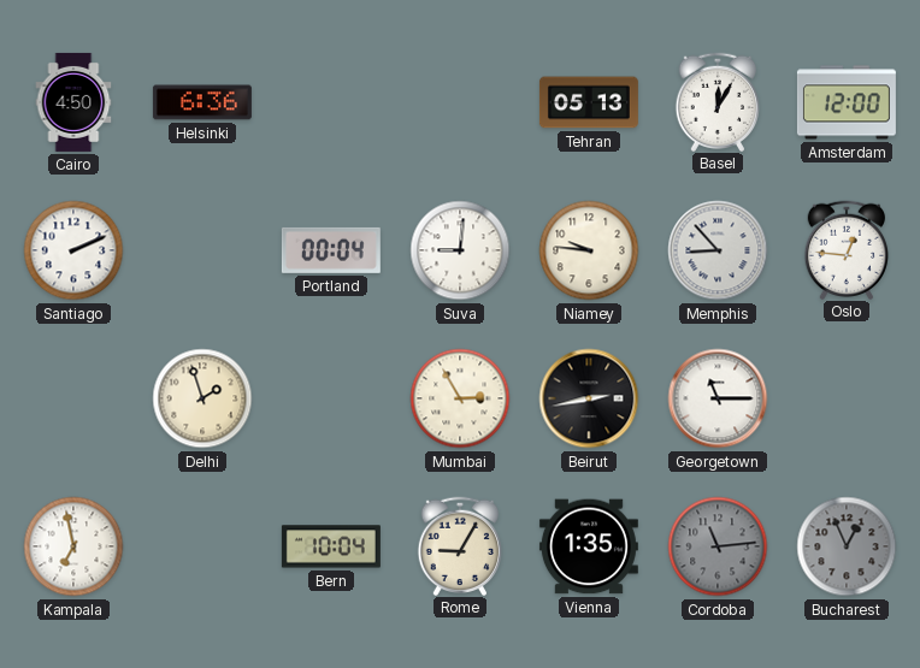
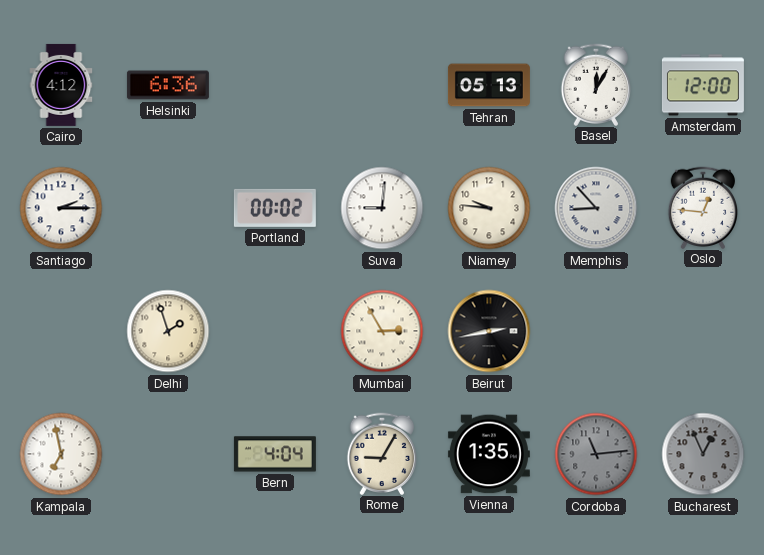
Cairo: 4:50 -> 4:12
Santiago: 2:11 -> 2:15
Portland: 00:04 -> 00:02
Georgetown: 11:15 -> none
Bern: 10:04 -> 4:04
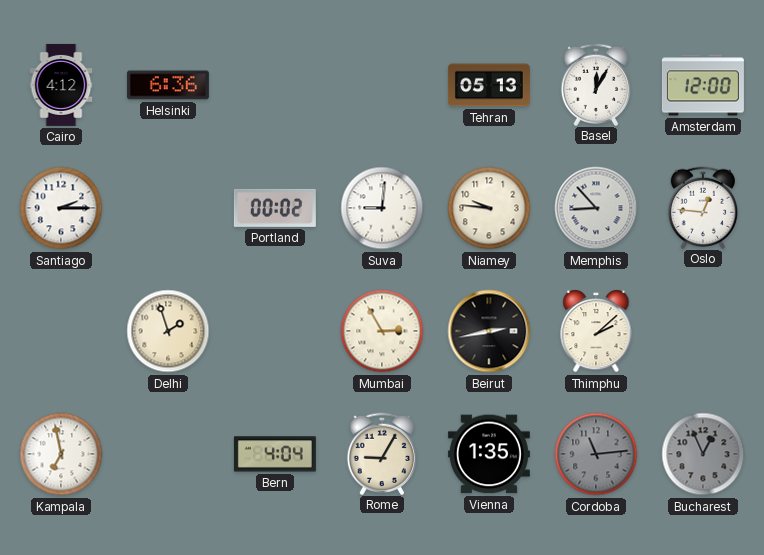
Thimphu: none -> 2:08
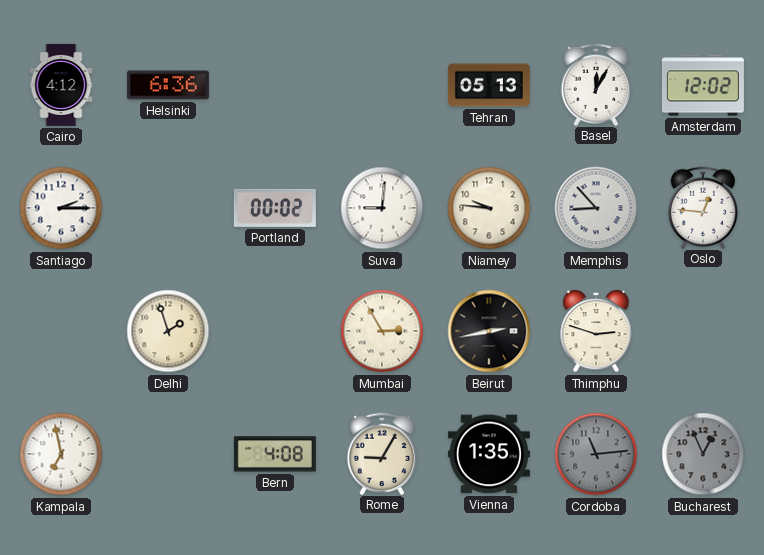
Amsterdam: 12:00 -> 12:02
Thimphu: 2:08 -> 2:48
Bern: 4:04 -> 4:08
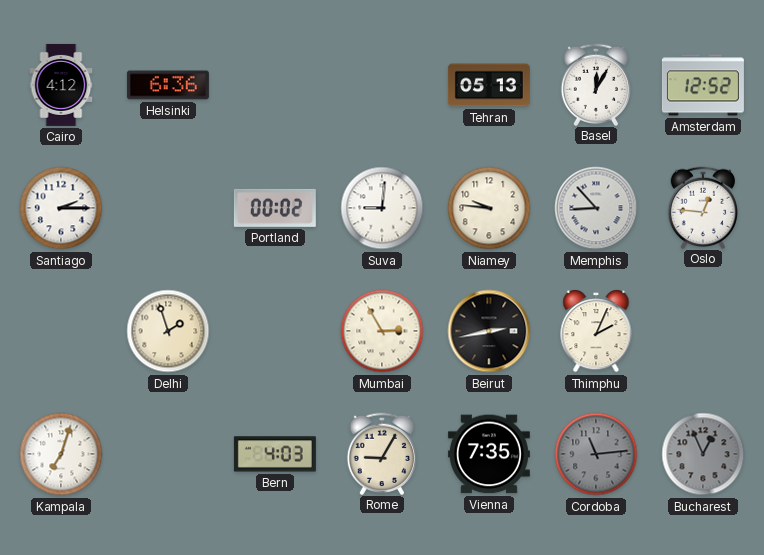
Amsterdam: 12:02 -> 12:52
Thimphu: 2:48 -> 2:04
Kampala: 6:58 -> 7:03
Bern: 4:08 -> 4:03
Vienna: 1:35 -> 7:35
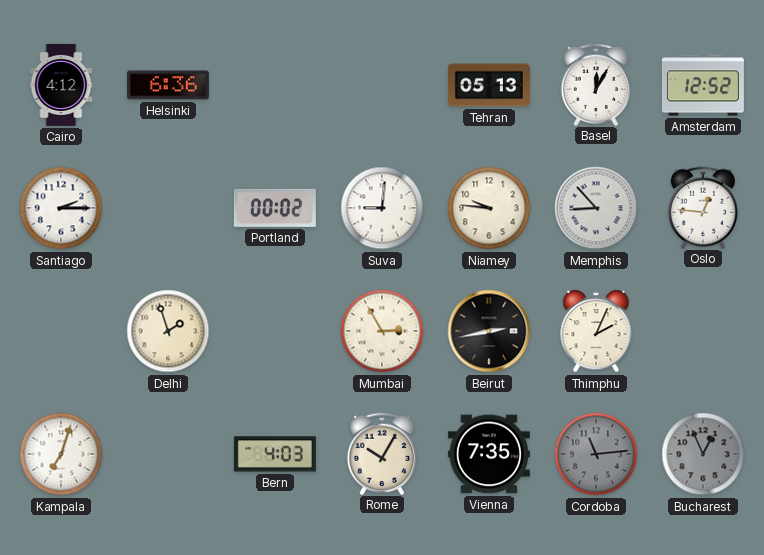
Rome: 9:05 -> 10:05
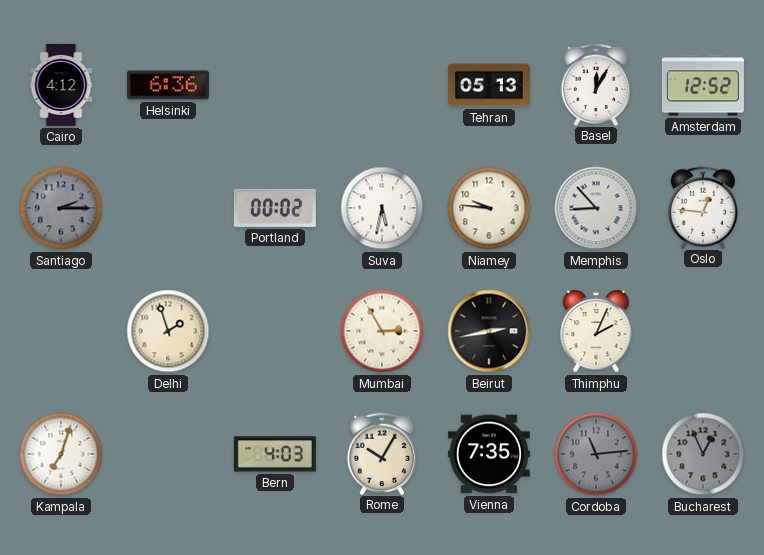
Santiago dial: white -> grey
Suva: 9:01 -> 5:32
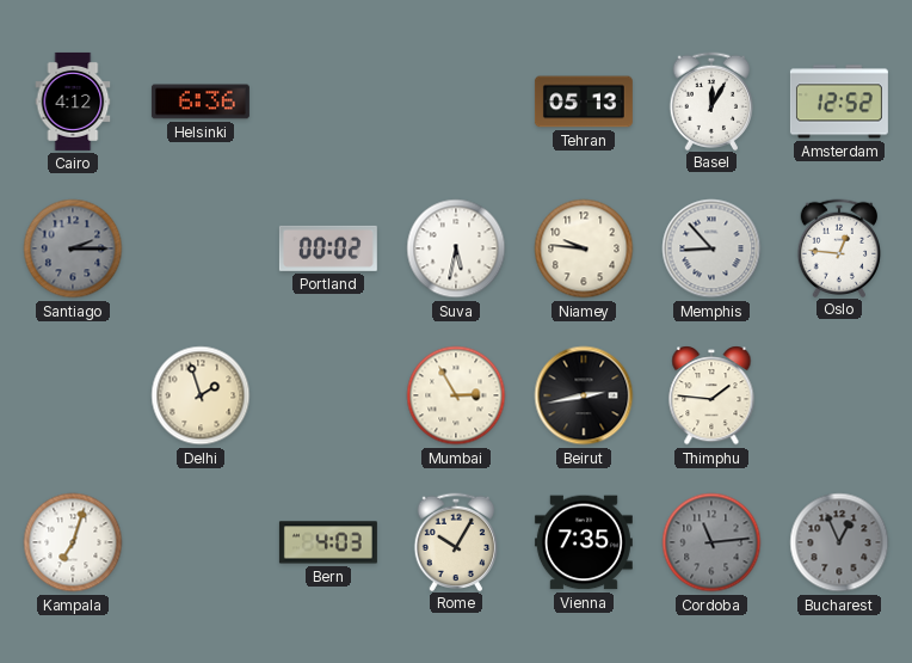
Thimphu: 2:04 -> 1:46
